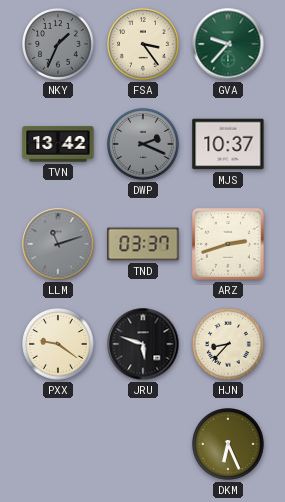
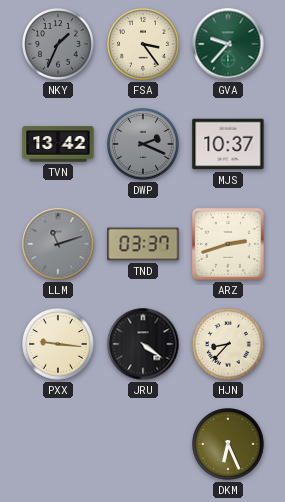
PXX: 9:21 -> 9:16
JRU: 5:48 -> 4:21
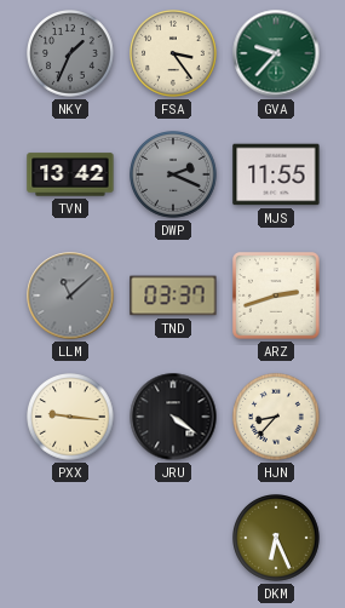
MJS: 10:37 -> 11:55
LLM: 11:12 -> 11:08
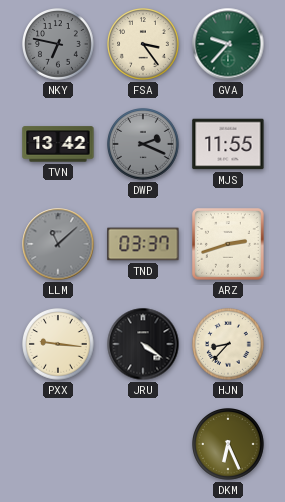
NKY: 1:34 -> 6:47
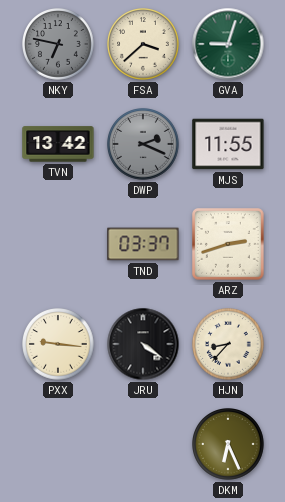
FSA: 3:24 -> 3:38
GVA: 9:37 -> 9:03
LLM: 11:08 -> none
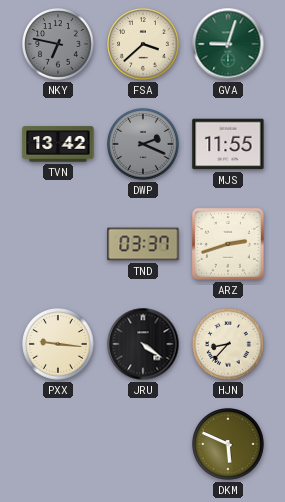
DKM: 6:26 -> 5:49
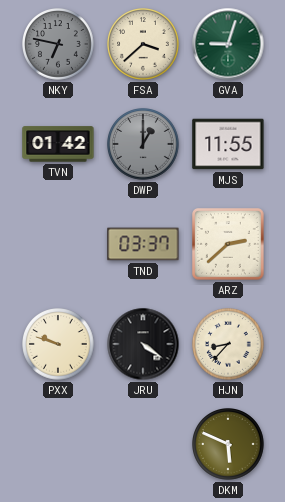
TVN: 13:42 -> 01:42
DWP: 2:19 -> 1:00
ARZ: 2:42 -> 2:38
PXX: 9:16 -> 9:48
